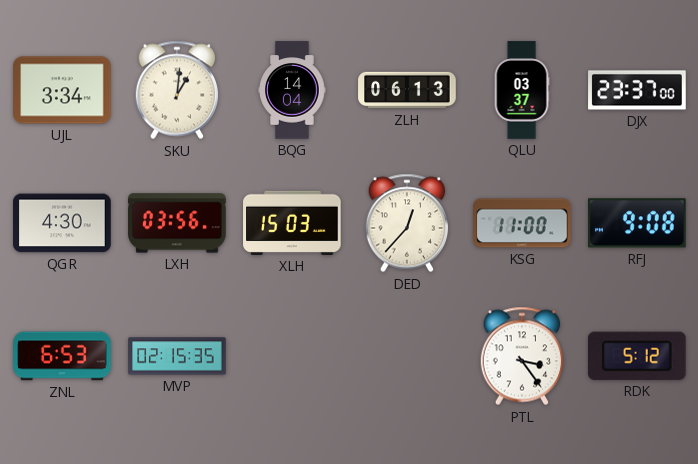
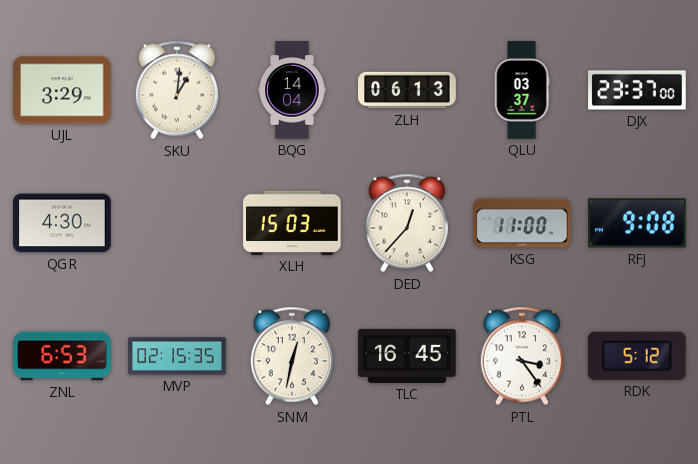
UJL: 3:34 -> 3:29
LXH: 03:56 -> none
SNM: none -> 12:32
TLC: none -> 16:45
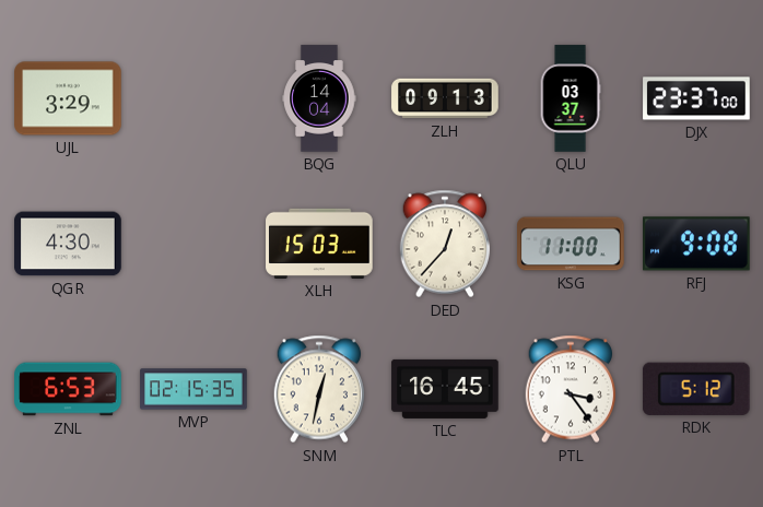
SKU: 1:01 -> none
ZLH: 06:13 -> 09:13
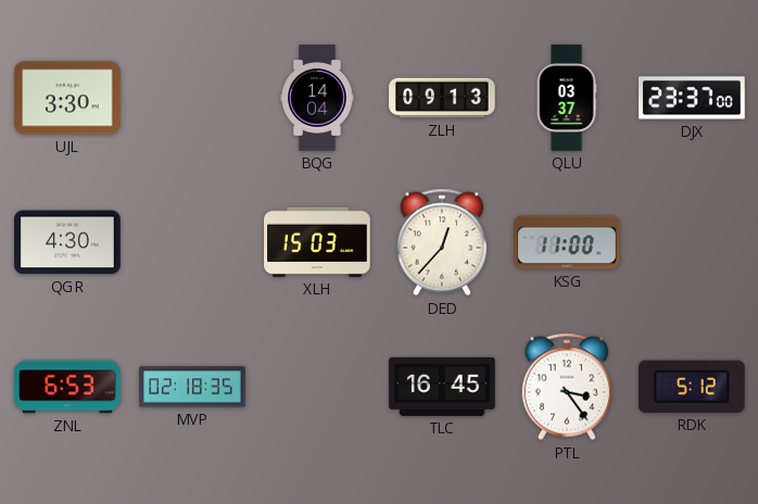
UJL: 3:29 -> 3:30
RFJ: 9:08 -> none
MVP: 02:15 -> 02:18
SNM: 12:32 -> none
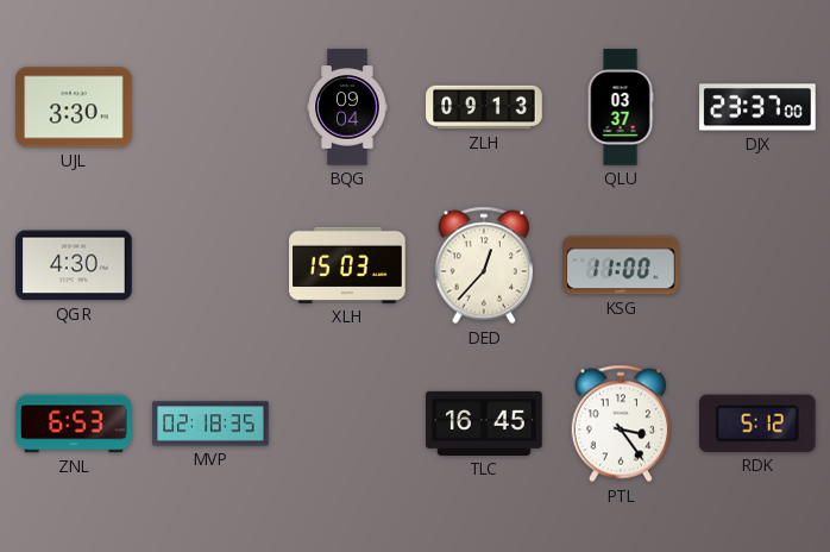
BQG: 14:04 -> 09:04
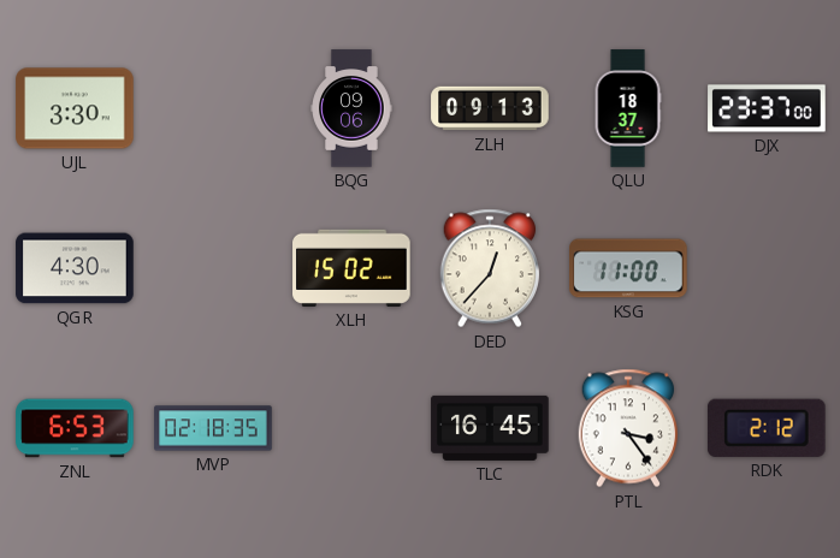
BQG: 09:04 -> 09:06
QLU: 03:37 -> 18:37
XLH: 15:03 -> 15:02
RDK: 5:12 -> 2:12
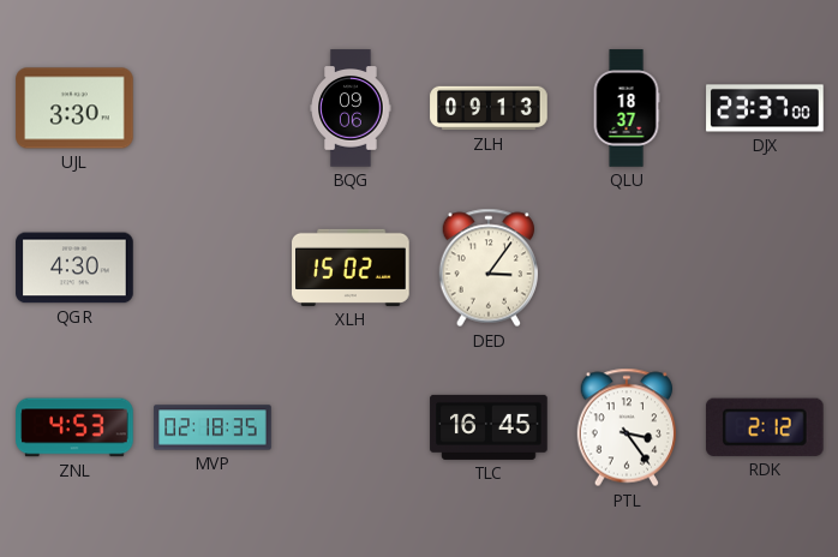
DED: 12:37 -> 3:06
KSG: 11:00 -> none
ZNL: 6:53 -> 4:53
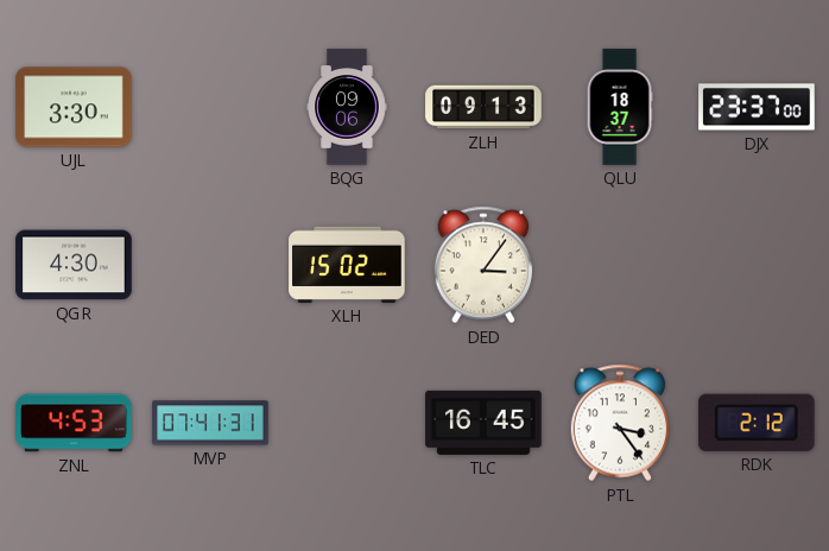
MVP: 02:18 -> 07:41
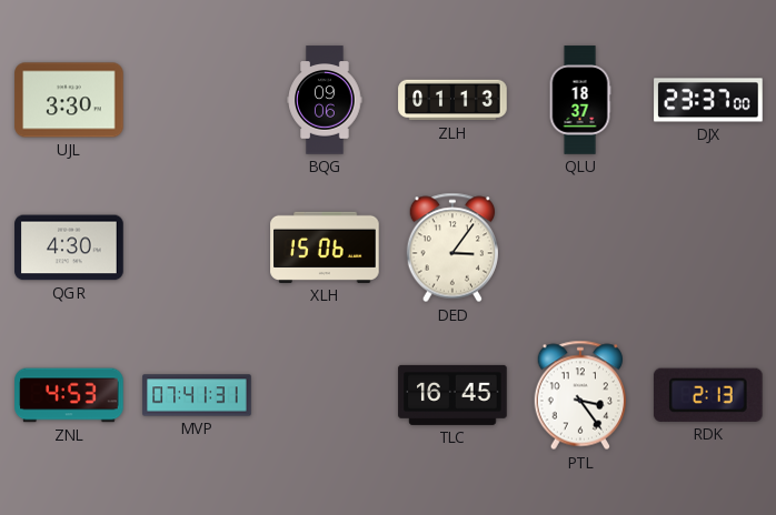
ZLH: 09:13 -> 01:13
XLH: 15:02 -> 15:06
RDK: 2:12 -> 2:13
